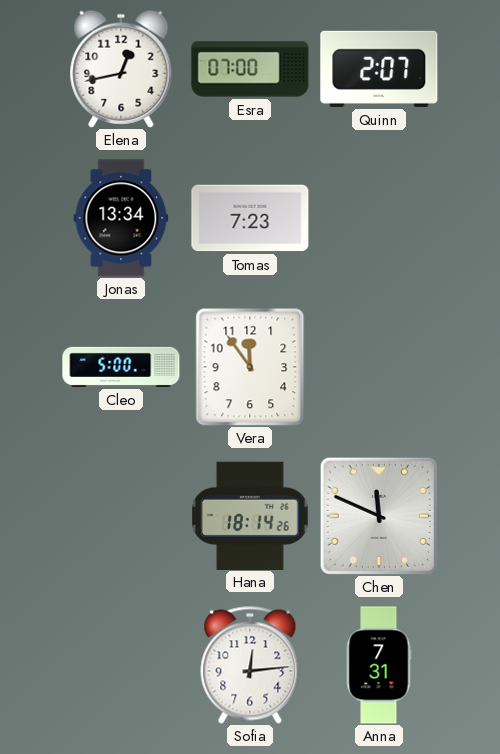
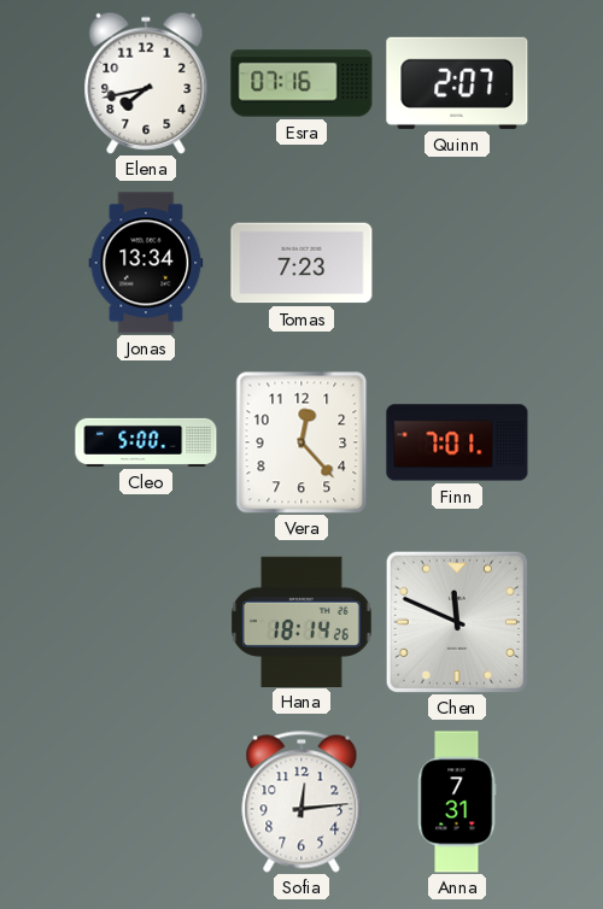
Elena: 12:43 -> 7:43
Esra: 07:00 -> 07:16
Vera: 11:54 -> 12:23
Finn: none -> 7:01
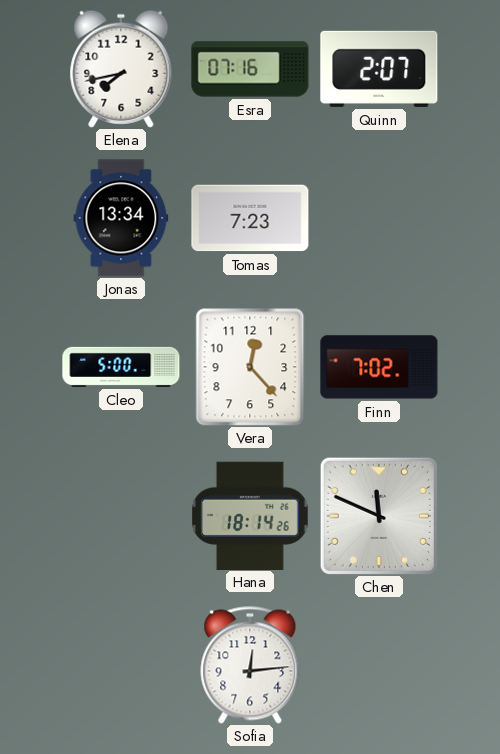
Finn: 7:01 -> 7:02
Anna: 7:31 -> none
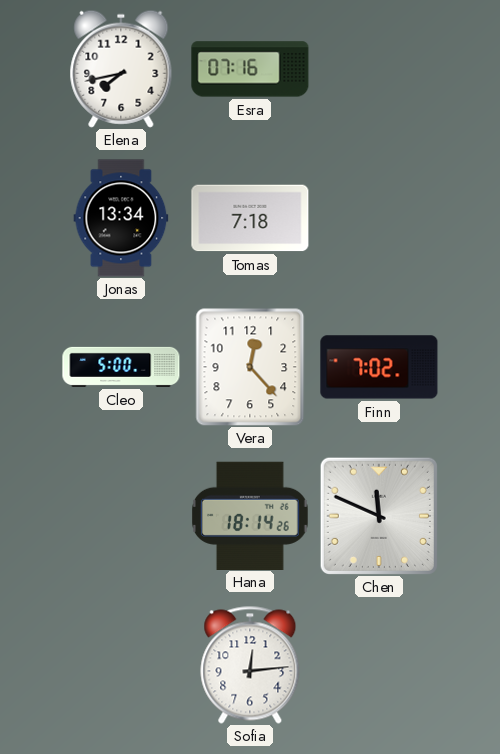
Quinn: 2:07 -> none
Tomas: 7:23 -> 7:18
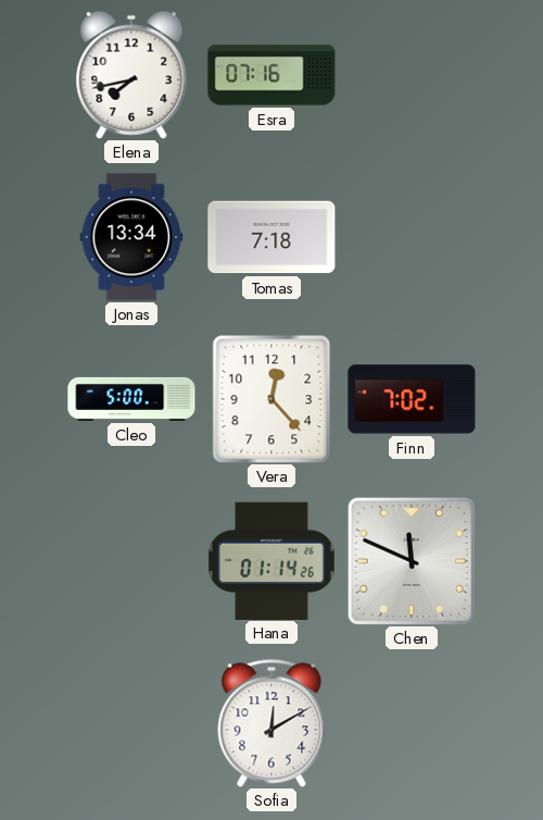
Hana: 18:14 -> 01:14
Sofia: 12:14 -> 12:10
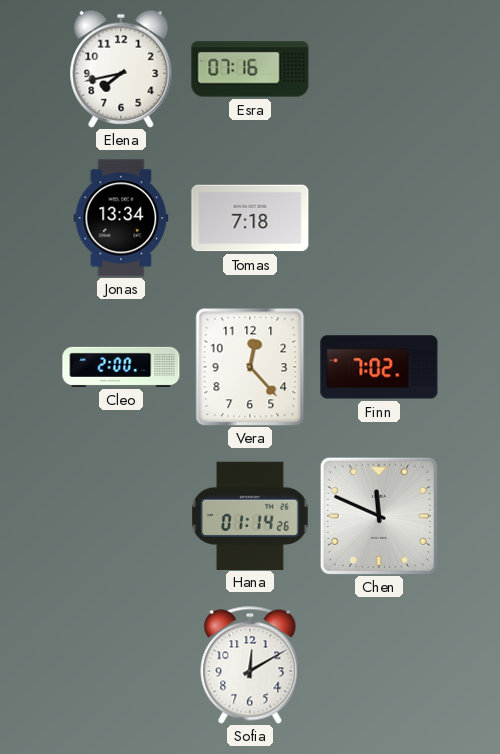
Cleo: 5:00 -> 2:00
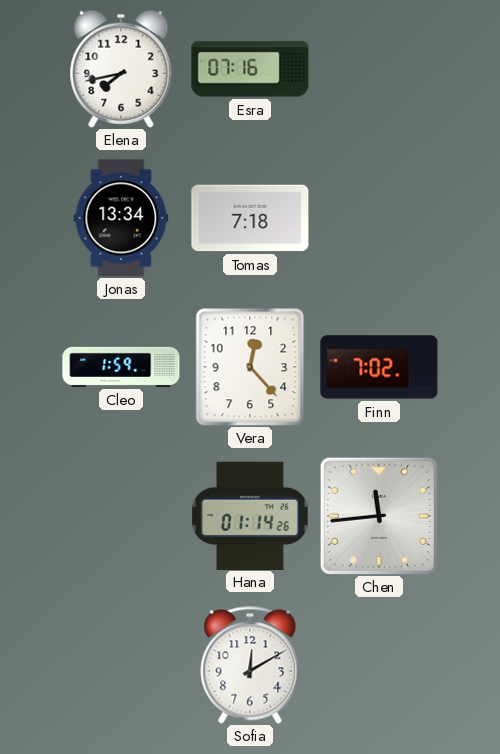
Cleo: 2:00 -> 1:59
Chen: 11:49 -> 11:44
